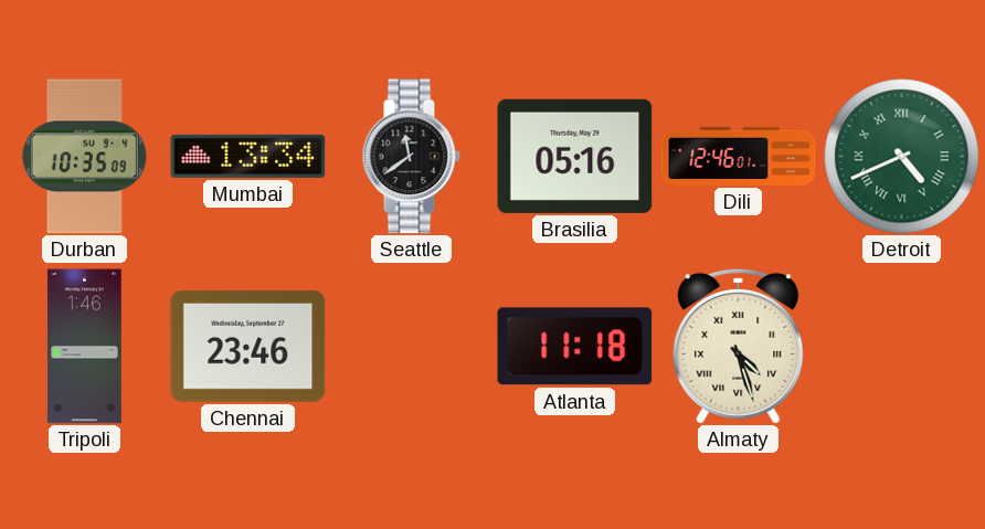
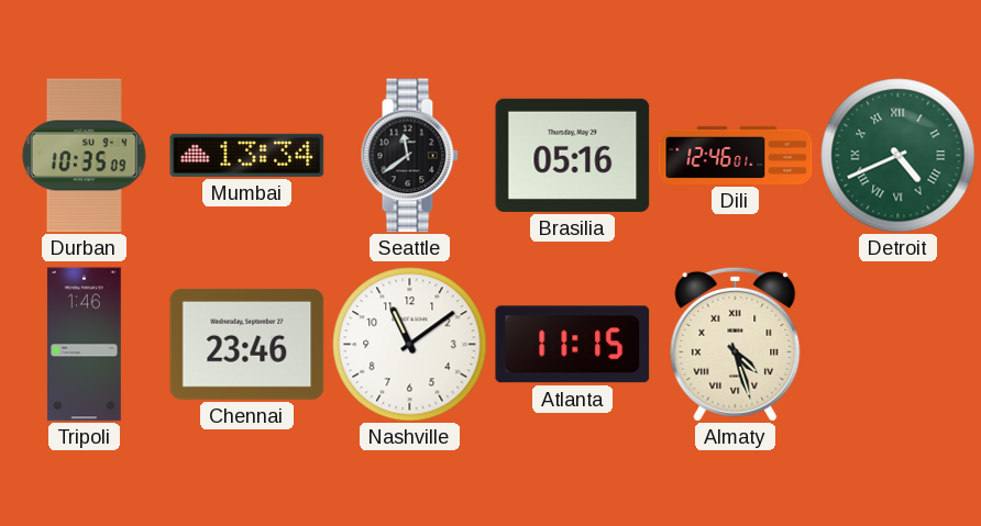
Nashville: none -> 11:09
Atlanta: 11:18 -> 11:15
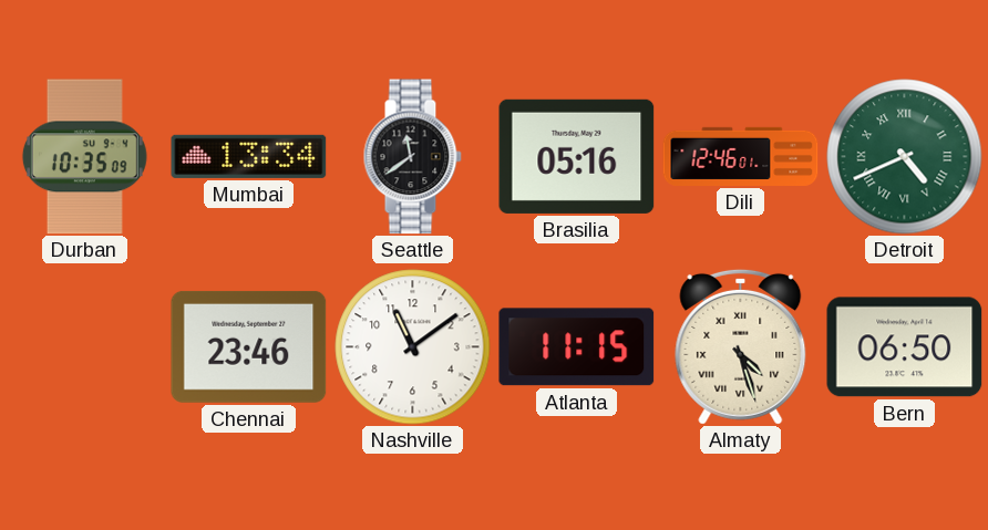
Tripoli: 1:46 -> none
Bern: none -> 06:50
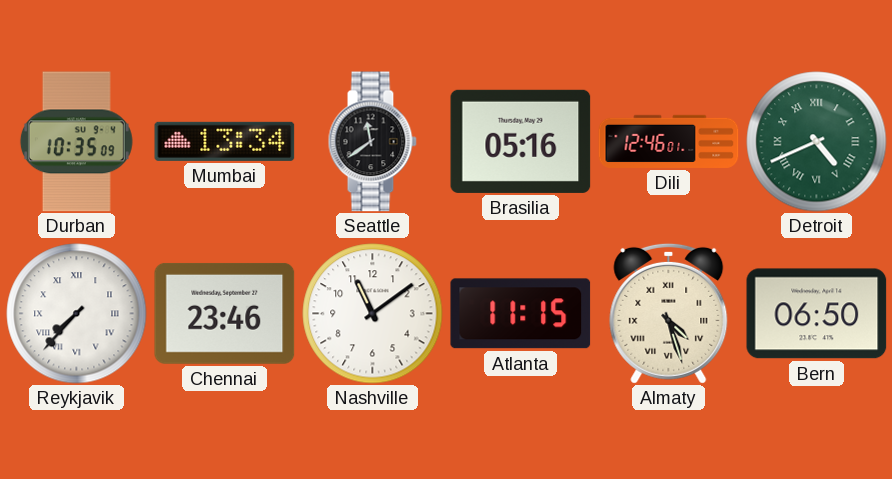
Reykjavik: none -> 7:37
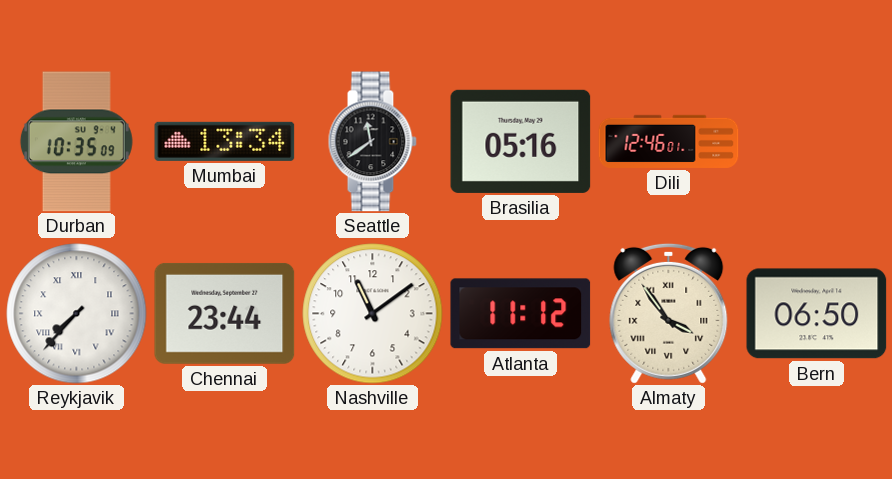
Detroit: 4:41 -> none
Chennai: 23:46 -> 23:44
Atlanta: 11:15 -> 11:12
Almaty: 4:27 -> 3:54
